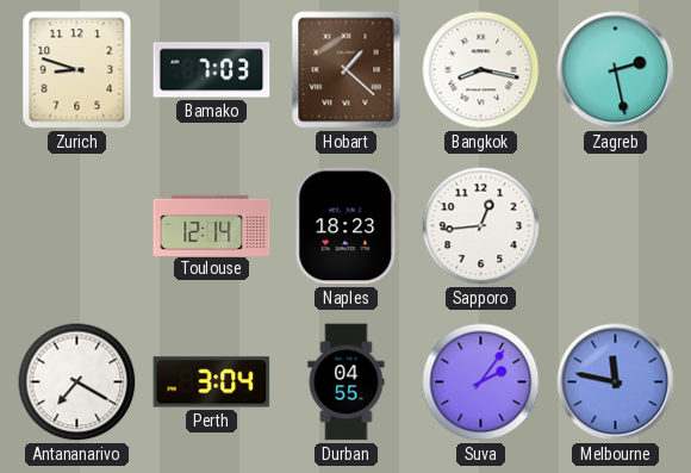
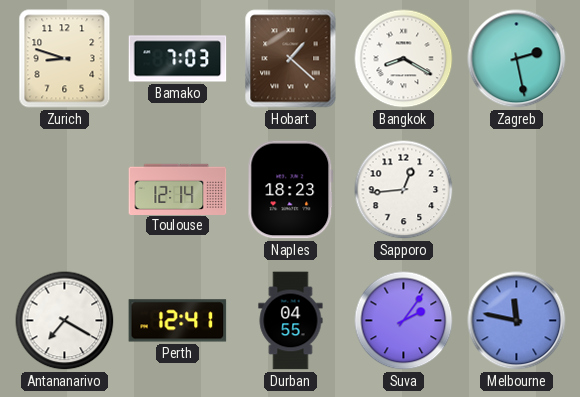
Bangkok: 8:17 -> 8:20
Perth: 3:04 -> 12:41
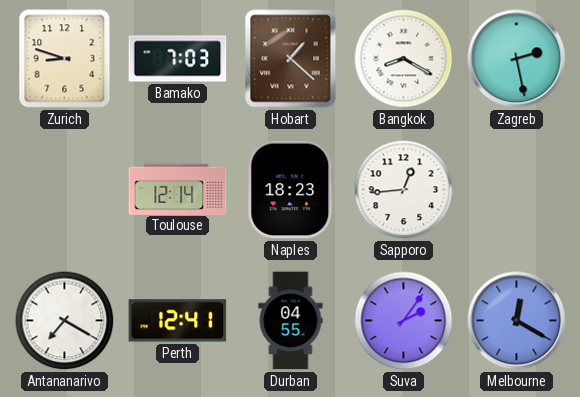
Melbourne: 11:47 -> 12:20
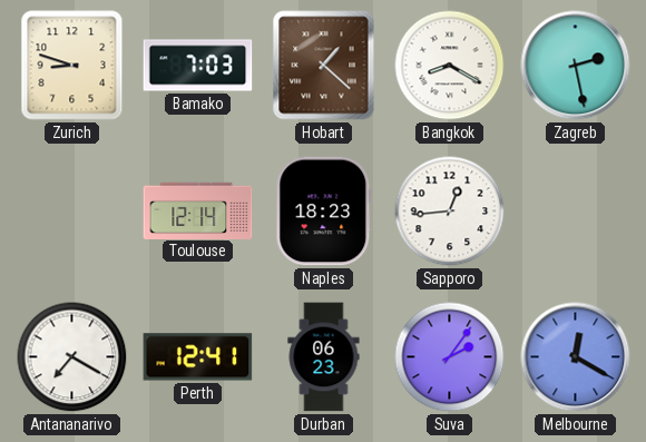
Durban: 04:55 -> 06:23
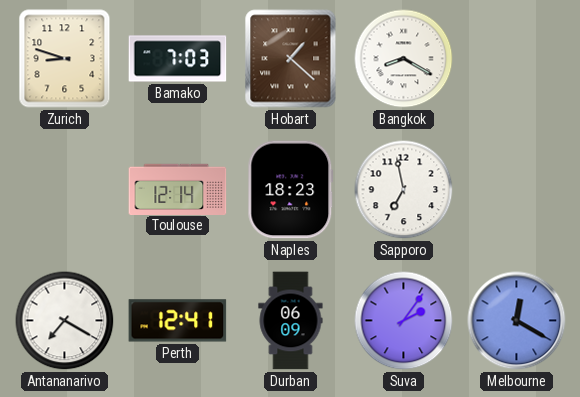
Zagreb: 2:28 -> none
Sapporo: 12:44 -> 6:58
Durban: 06:23 -> 06:09
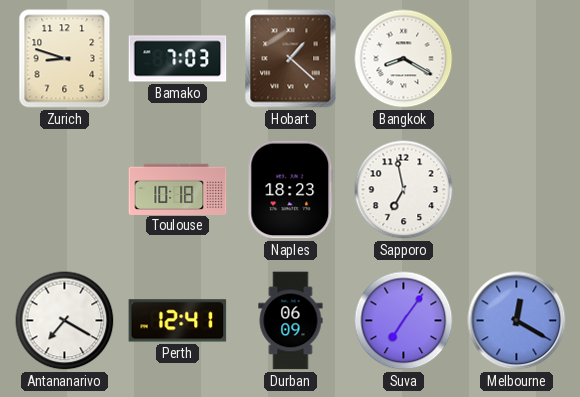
Toulouse: 12:14 -> 10:18
Suva: 2:06 -> 7:06
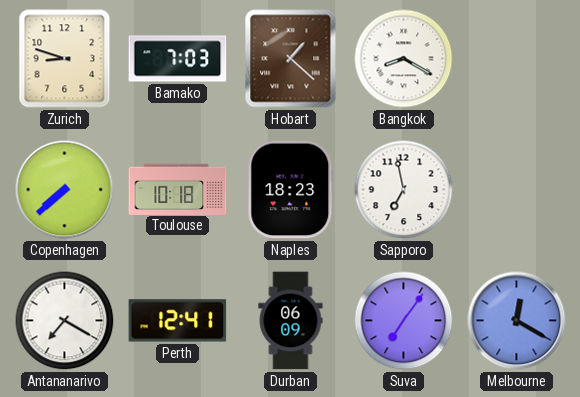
Copenhagen: none -> 7:38
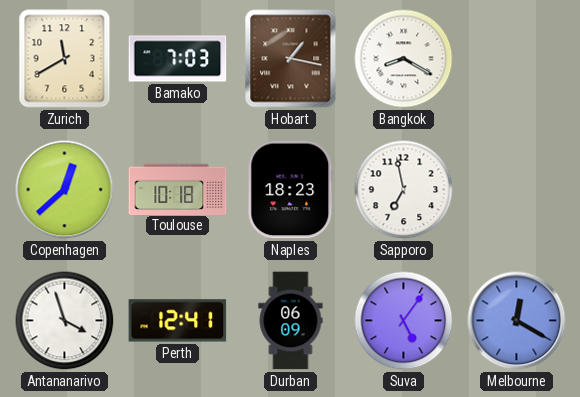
Zurich: 8:48 -> 11:40
Hobart: 1:22 -> 1:17
Copenhagen: 7:38 -> 12:38
Antananarivo: 7:20 -> 3:57
Suva: 7:06 -> 5:06
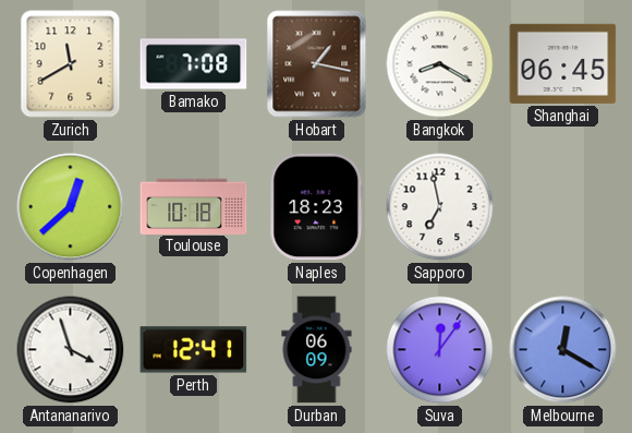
Bamako: 7:03 -> 7:08
Shanghai: none -> 06:45
Suva: 5:06 -> 12:06
